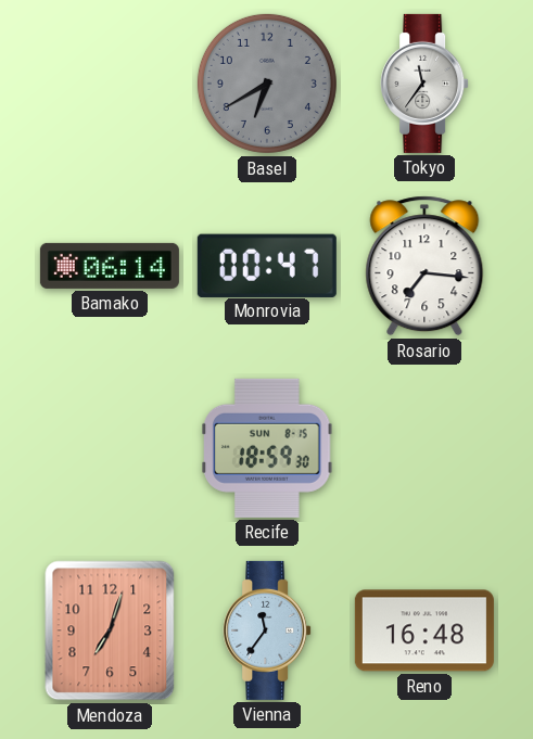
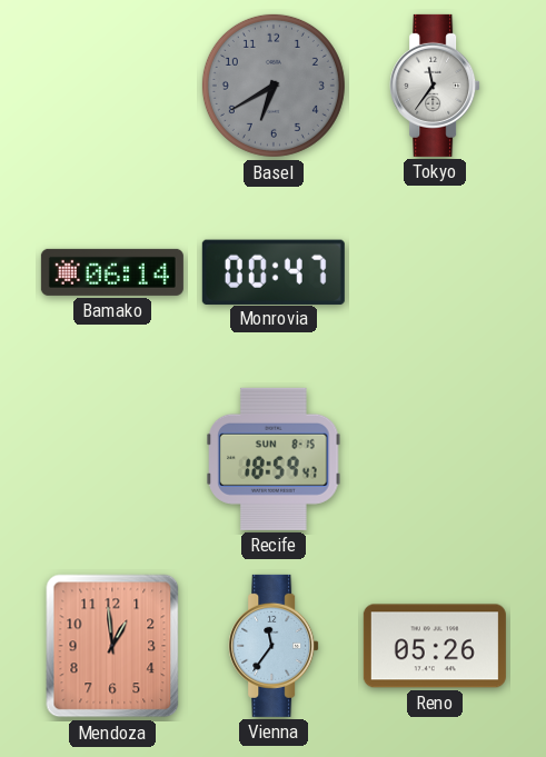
Rosario: 7:16 -> none
Recife: 18:59:30 -> 18:59:47
Mendoza: 7:03 -> 12:59
Reno: 16:48 -> 05:26
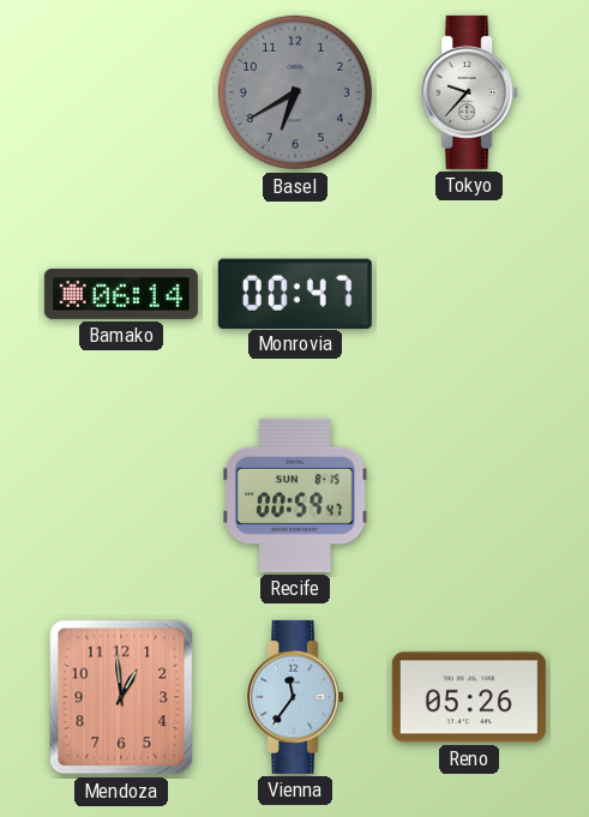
Tokyo: 11:36 -> 9:37
Recife: 18:59 -> 00:59
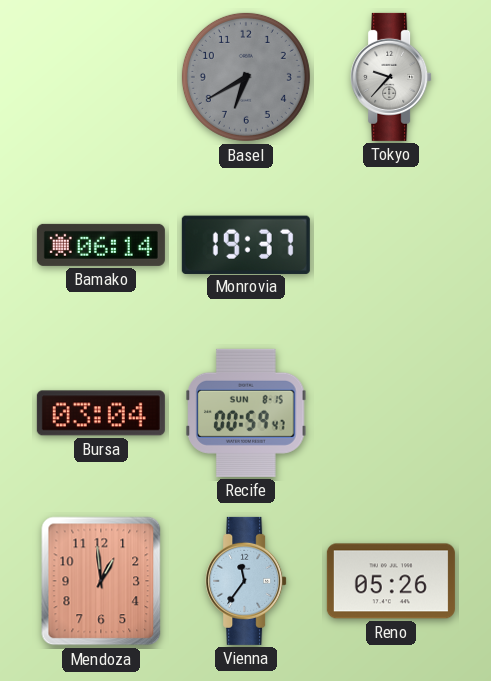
Monrovia: 00:47 -> 19:37
Bursa: none -> 03:04
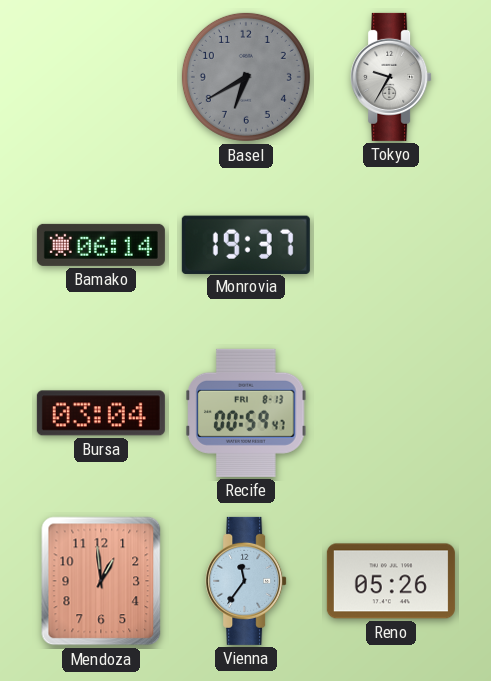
Tokyo: 9:37 -> 9:35
Recife date: SUN 8-15 -> FRI 8-13
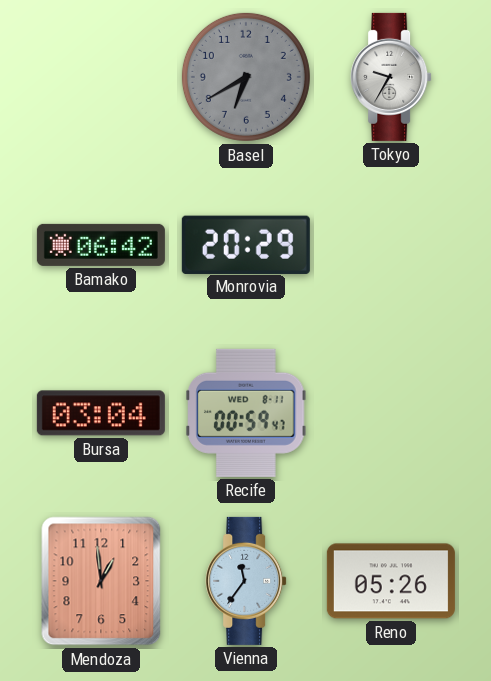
Bamako: 06:14 -> 06:42
Monrovia: 19:37 -> 20:29
Recife date: FRI 8-13 -> WED 8-11
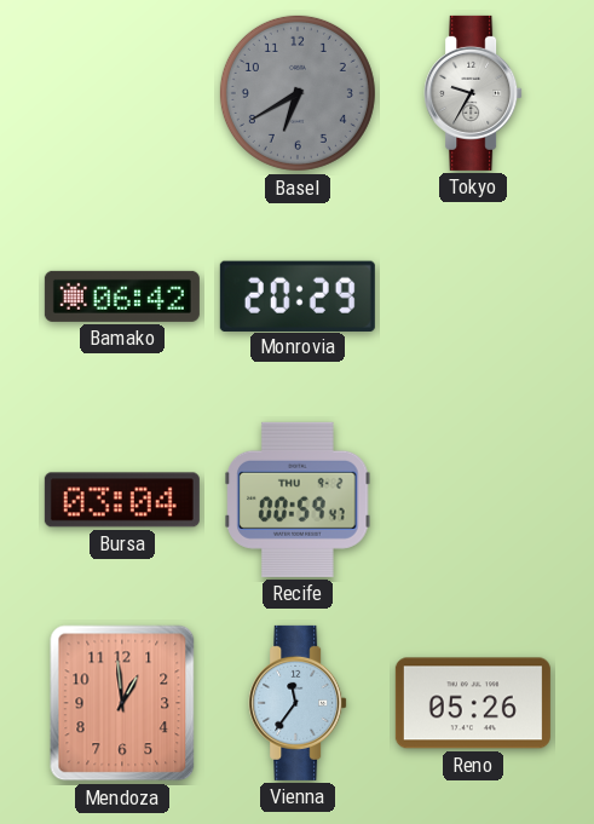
Recife date: WED 8-11 -> THU 9-2
